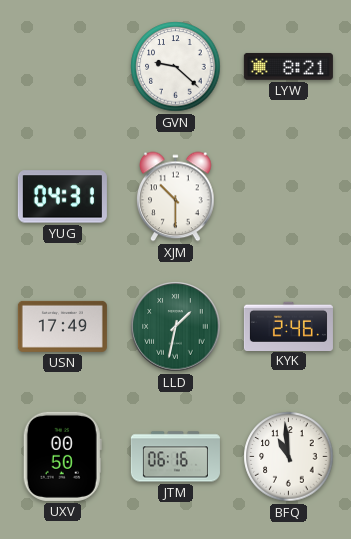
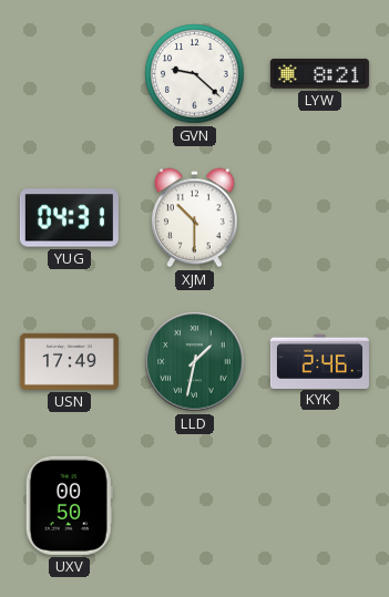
JTM: 06:16 -> none
BFQ: 10:59 -> none
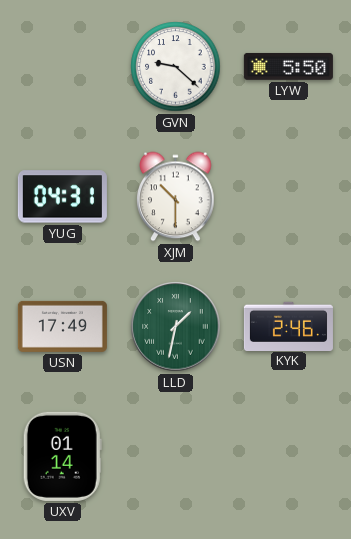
LYW: 8:21 -> 5:50
UXV: 00:50 -> 01:14
